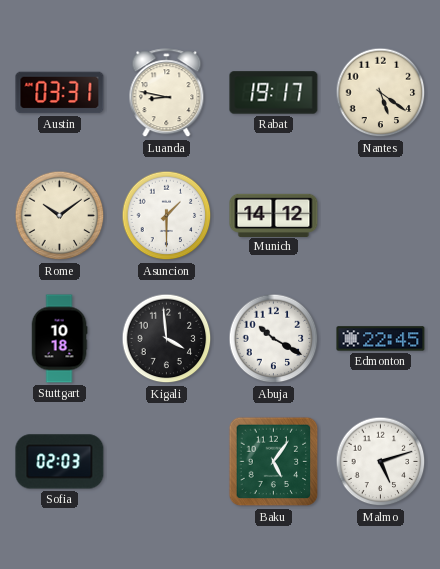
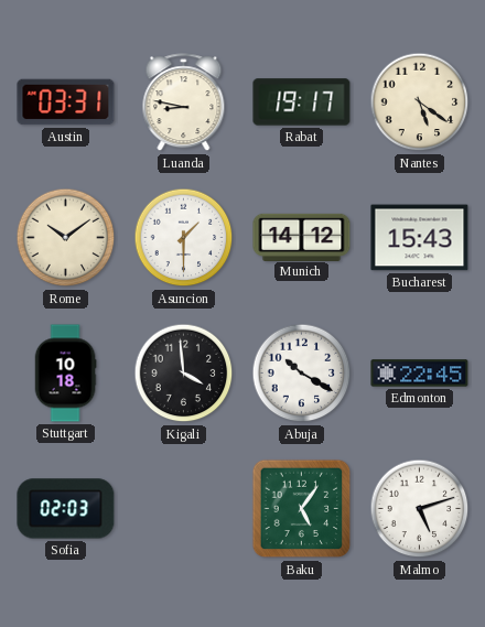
Bucharest: none -> 15:43
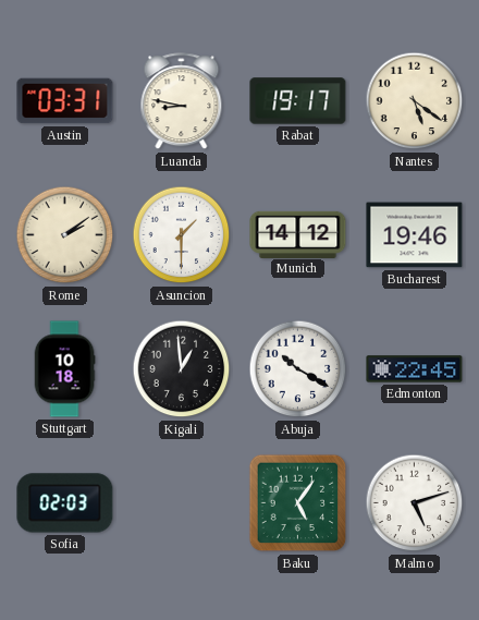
Rome: 10:09 -> 2:09
Bucharest: 15:43 -> 19:46
Kigali: 3:59 -> 12:59
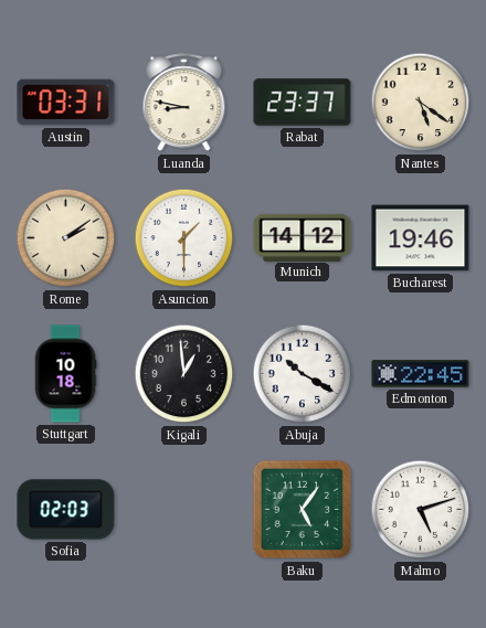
Rabat: 19:17 -> 23:37
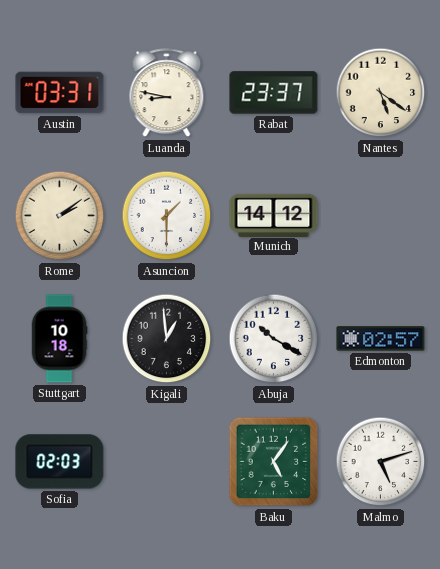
Bucharest: 19:46 -> none
Edmonton: 22:45 -> 02:57
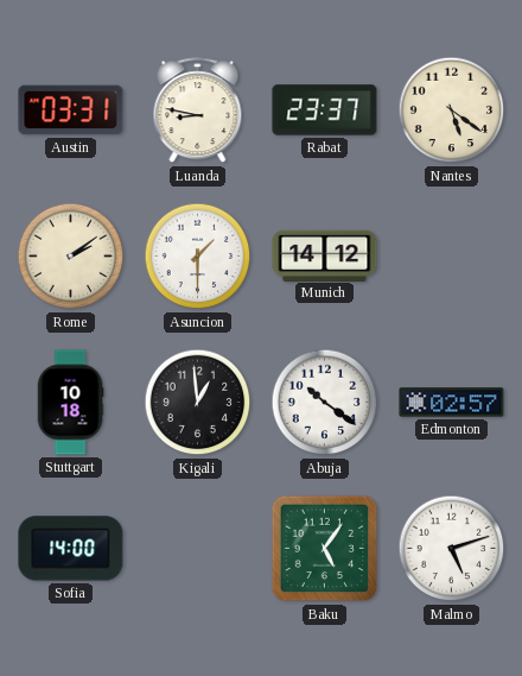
Abuja: 10:20 -> 10:21
Sofia: 02:03 -> 14:00
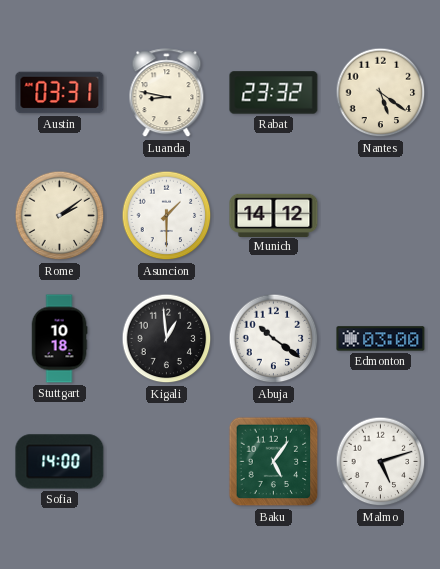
Rabat: 23:37 -> 23:32
Edmonton: 02:57 -> 03:00
